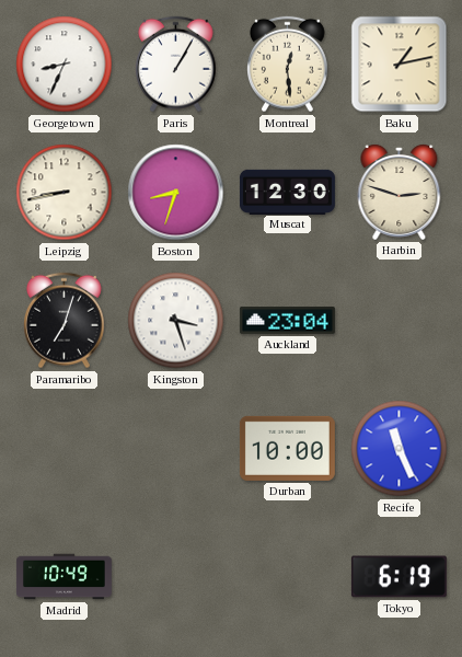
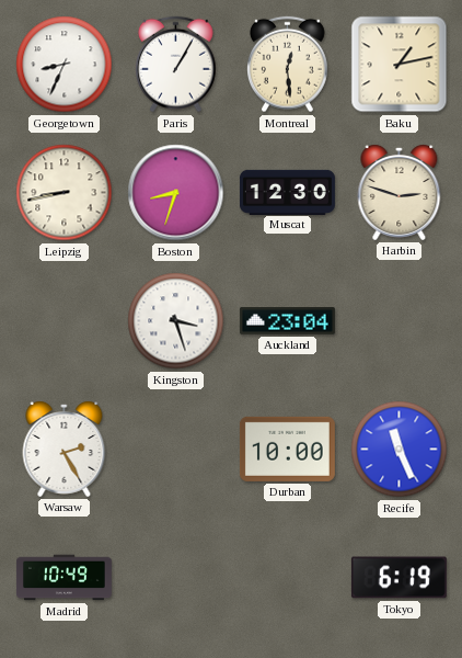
Paramaribo: 7:03 -> none
Warsaw: none -> 2:25
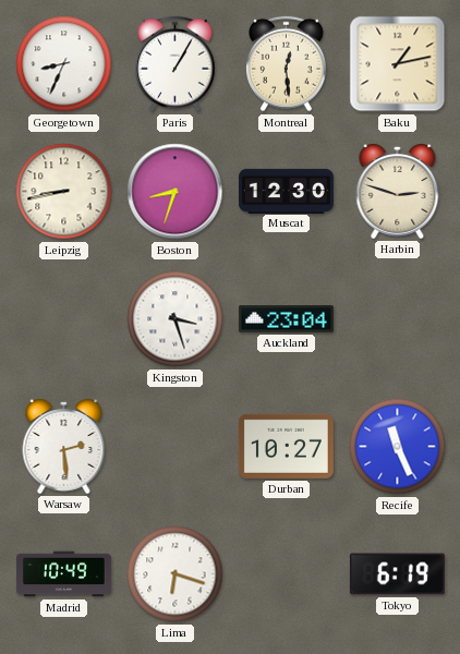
Warsaw: 2:25 -> 2:29
Durban: 10:00 -> 10:27
Lima: none -> 6:18
